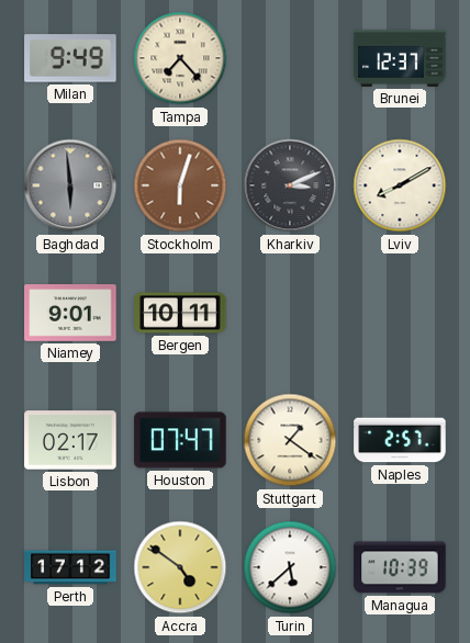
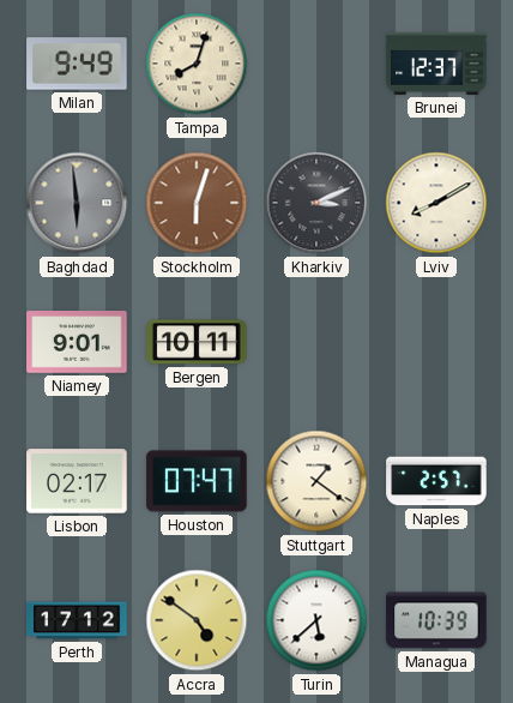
Tampa: 7:23 -> 8:03
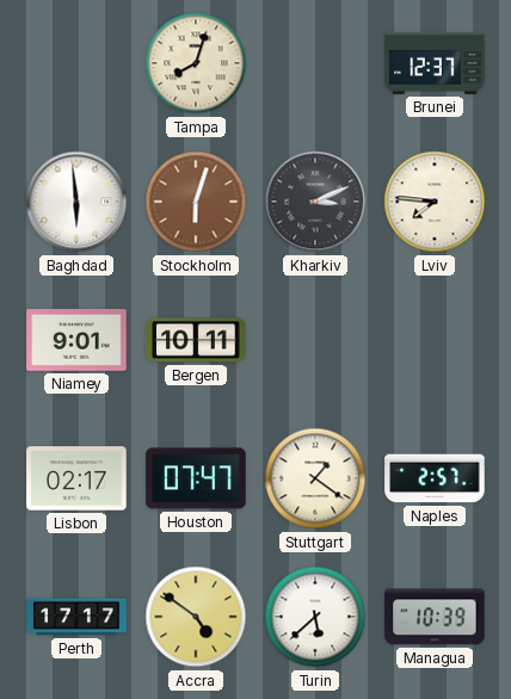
Milan: 9:49 -> none
Baghdad dial: grey -> white
Lviv: 8:10 -> 7:46
Perth: 17:12 -> 17:17
